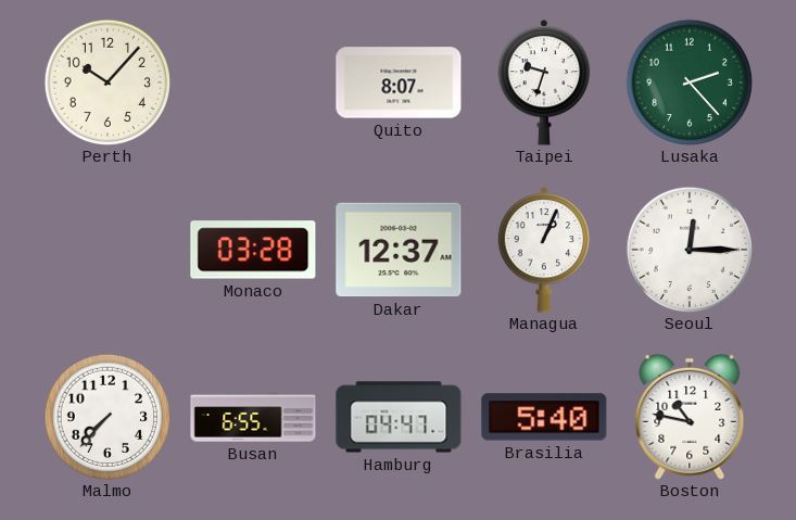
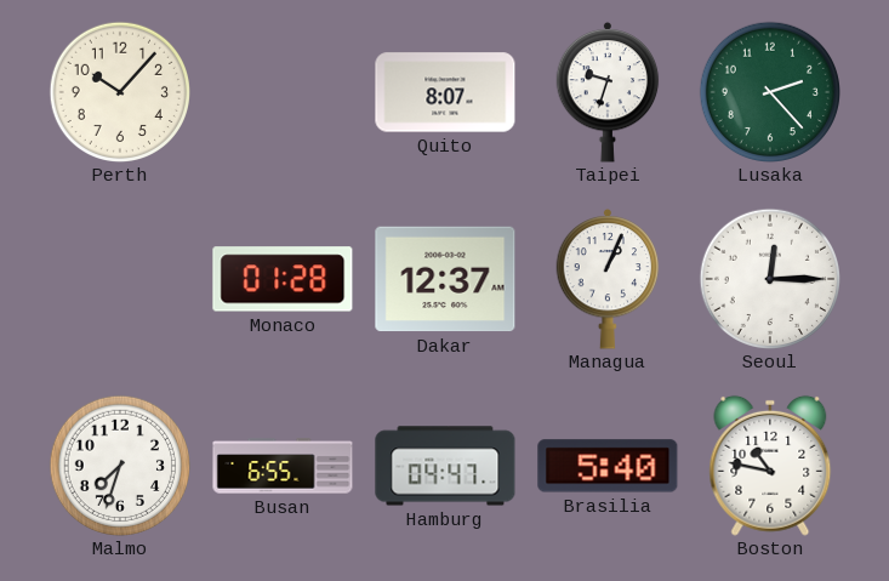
Monaco: 03:28 -> 01:28
Malmo: 7:37 -> 7:33
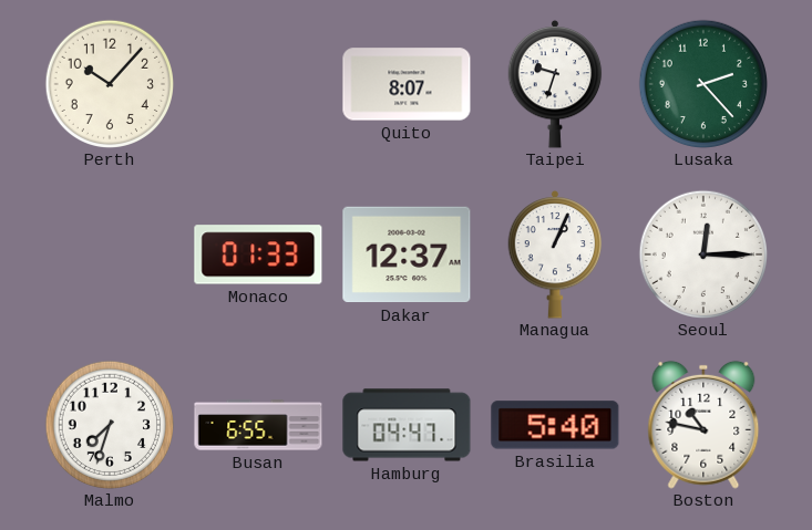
Monaco: 01:28 -> 01:33
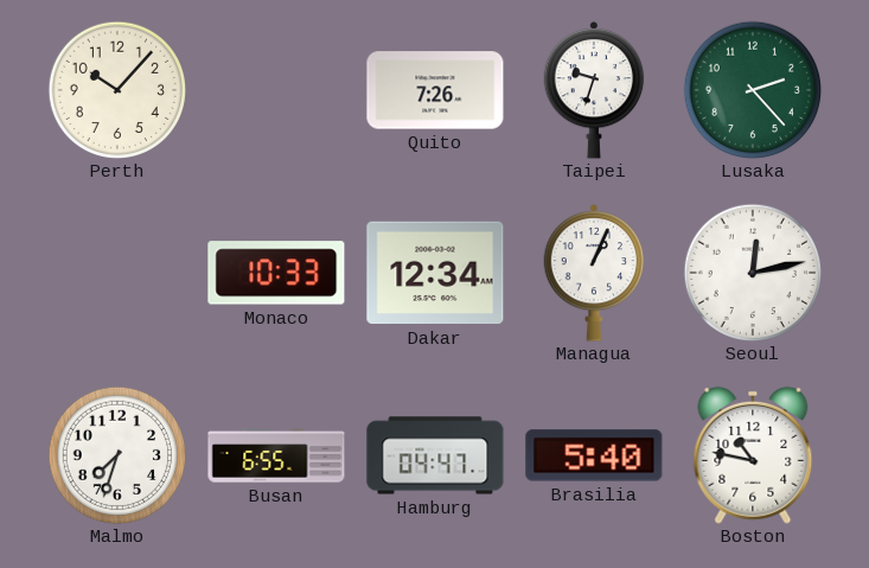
Quito: 8:07 -> 7:26
Monaco: 01:33 -> 10:33
Dakar: 12:37 -> 12:34
Seoul: 12:15 -> 12:13
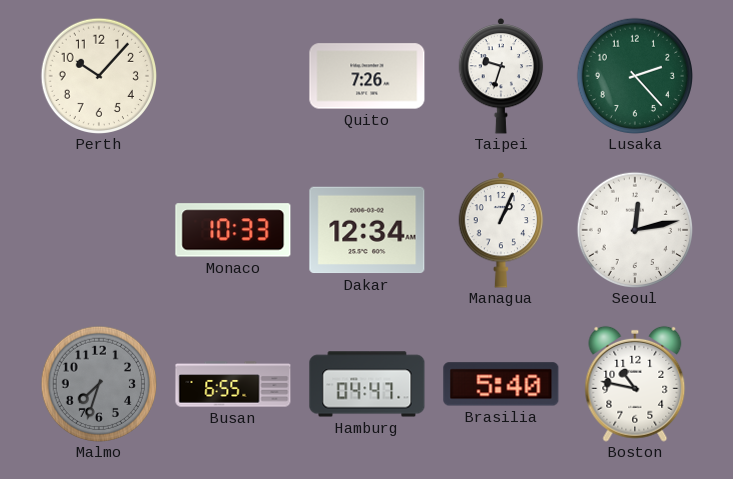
Malmo dial: white -> grey
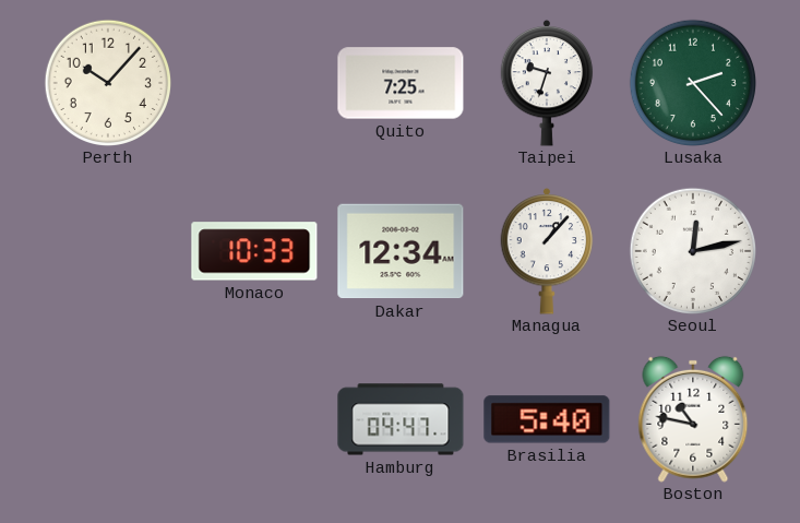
Quito: 7:26 -> 7:25
Managua: 1:04 -> 1:07
Malmo: 7:33 -> none
Busan: 6:55 -> none
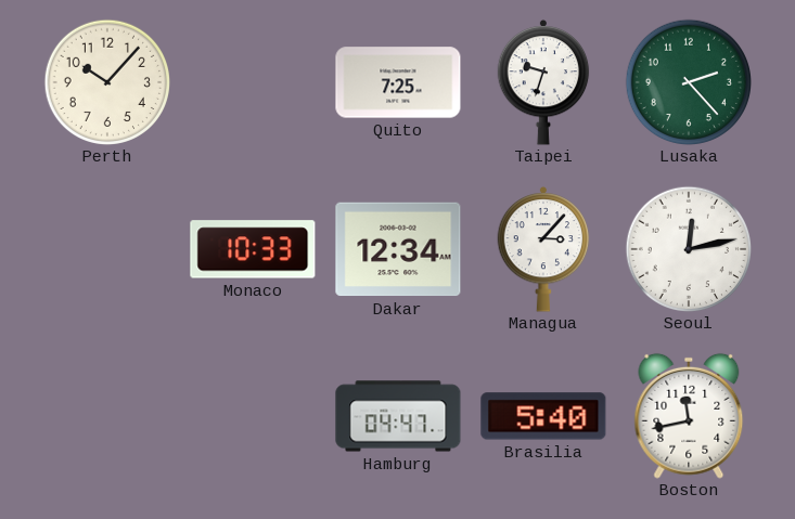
Managua: 1:07 -> 3:07
Boston: 10:47 -> 11:43
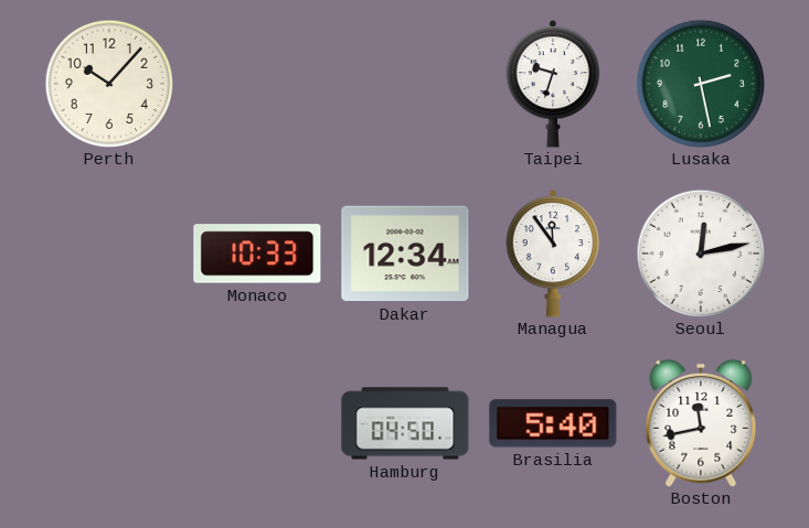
Quito: 7:25 -> none
Lusaka: 2:23 -> 2:28
Managua: 3:07 -> 11:54
Hamburg: 04:47 -> 04:50
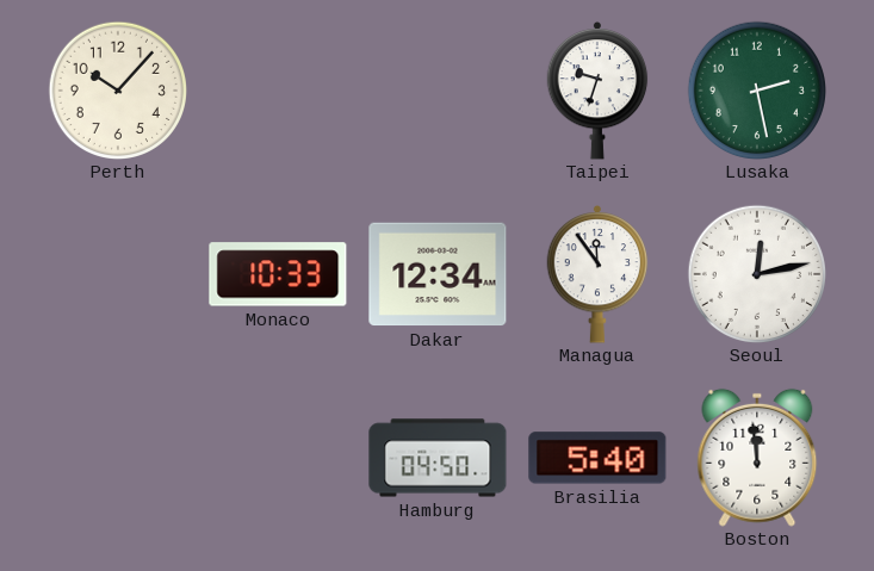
Boston: 11:43 -> 11:59
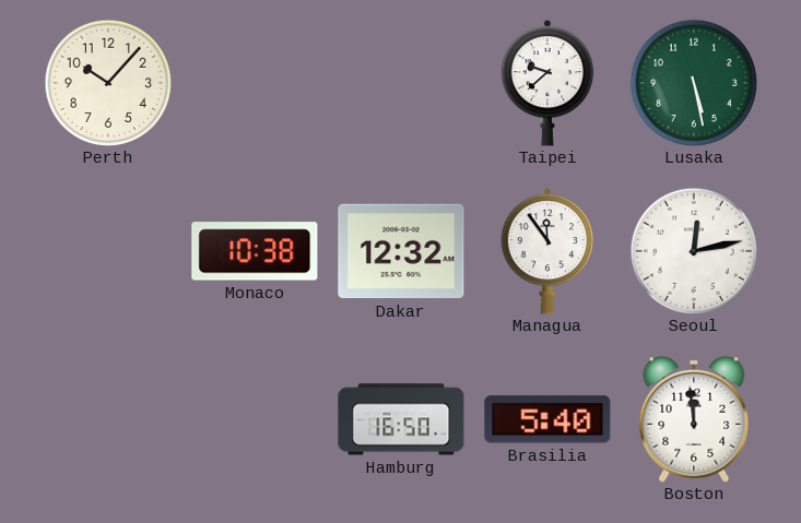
Taipei: 9:33 -> 9:38
Lusaka: 2:28 -> 5:28
Monaco: 10:33 -> 10:38
Dakar: 12:34 -> 12:32
Hamburg: 04:50 -> 16:50
